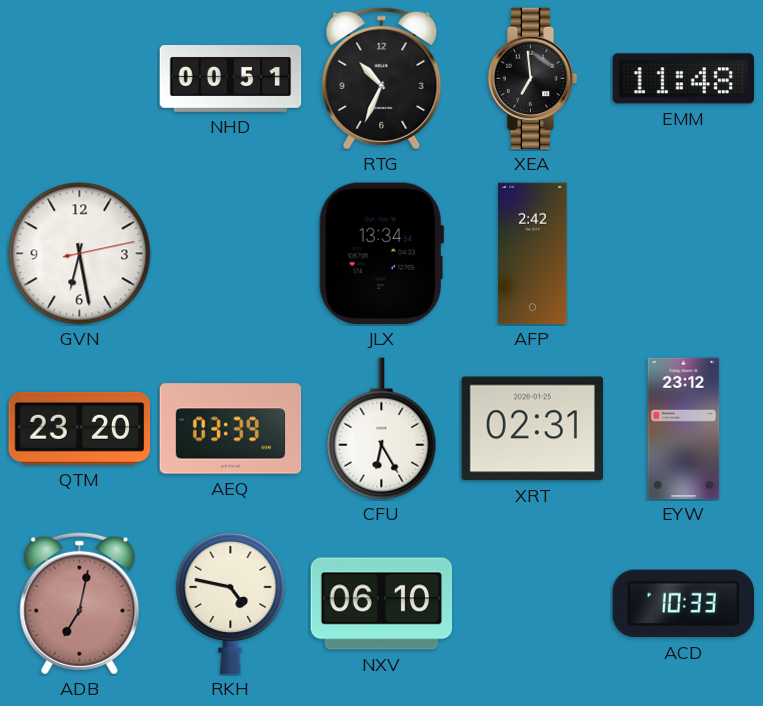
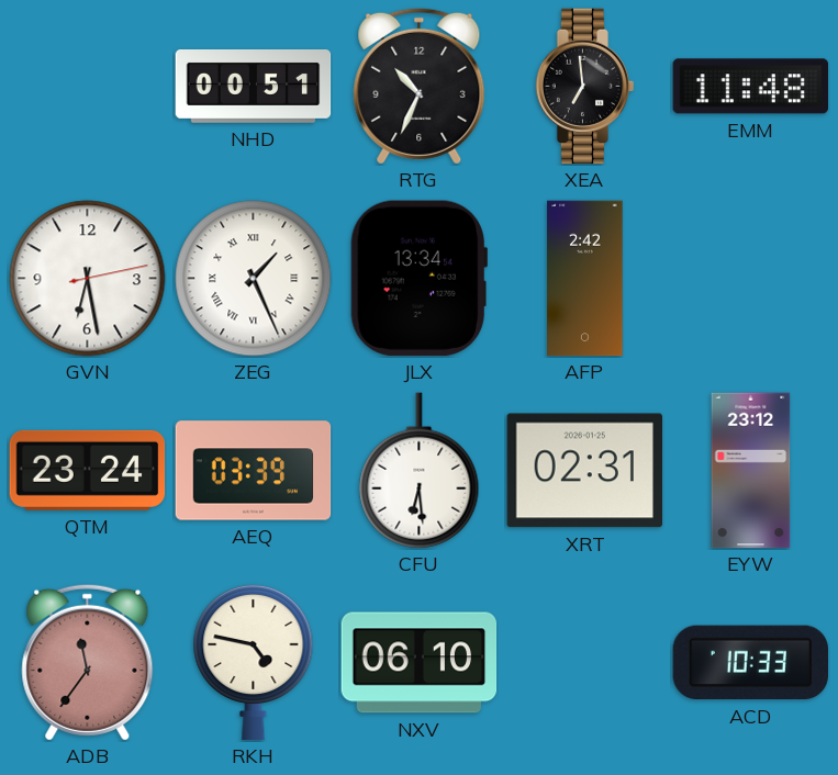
ZEG: none -> 1:26
QTM: 23:20 -> 23:24
CFU: 6:25 -> 6:29
ADB: 7:02 -> 11:36
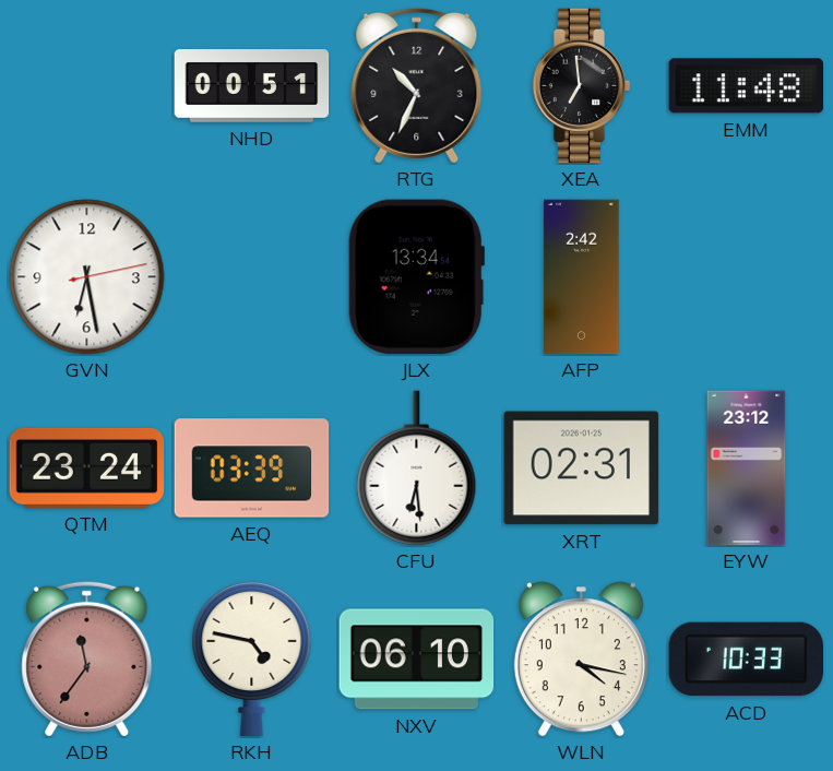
ZEG: 1:26 -> none
WLN: none -> 4:17
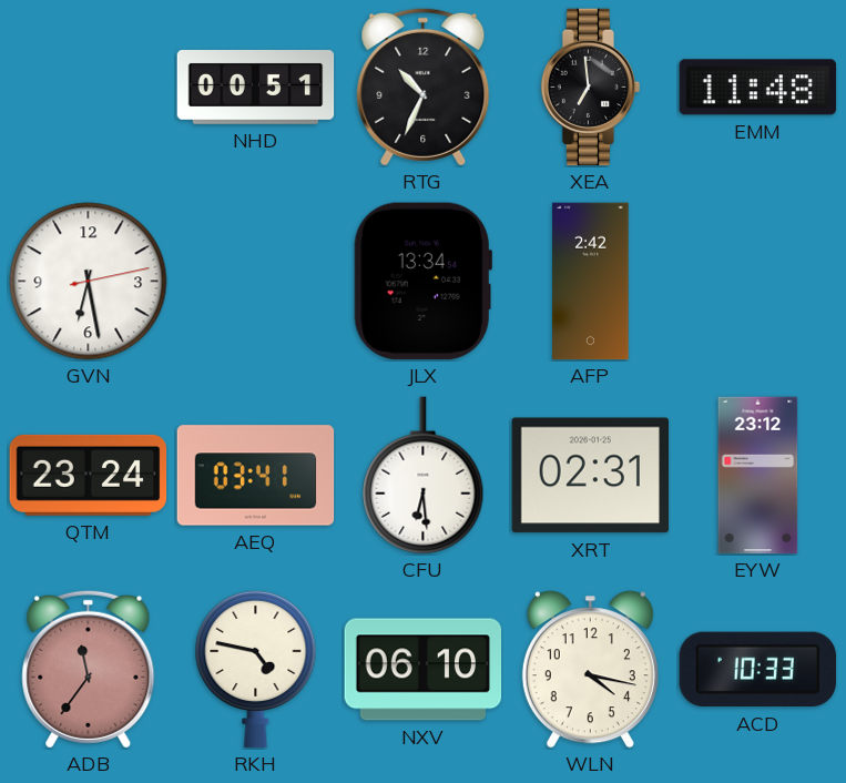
AEQ: 03:39 -> 03:41
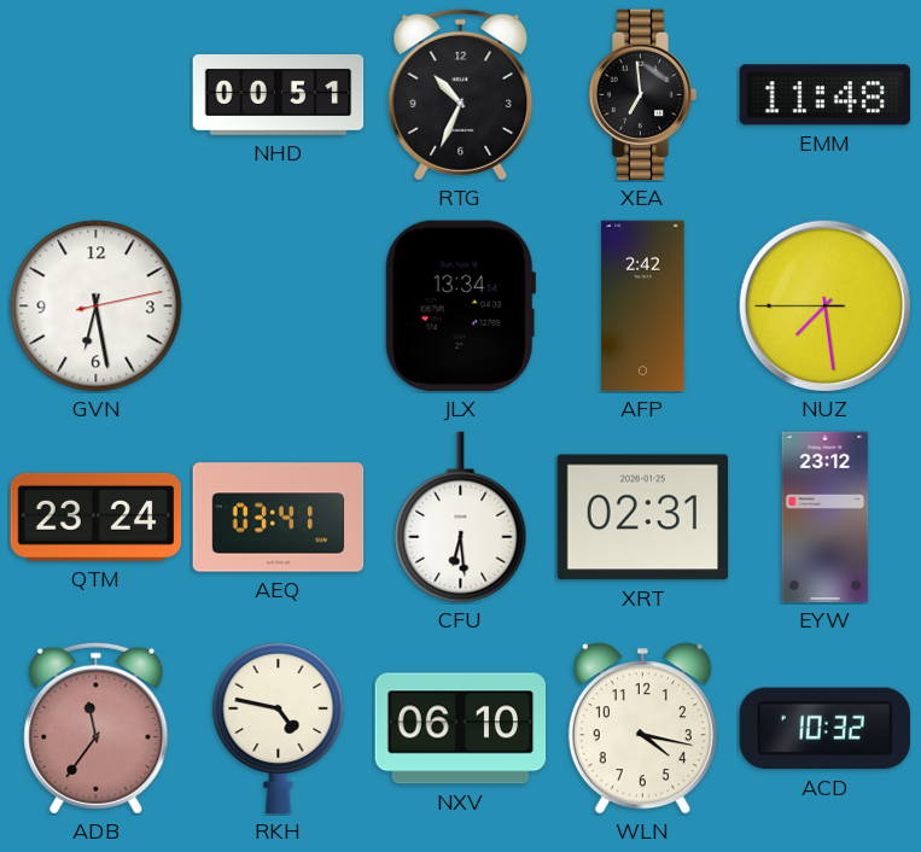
NUZ: none -> 7:28
ACD: 10:33 -> 10:32
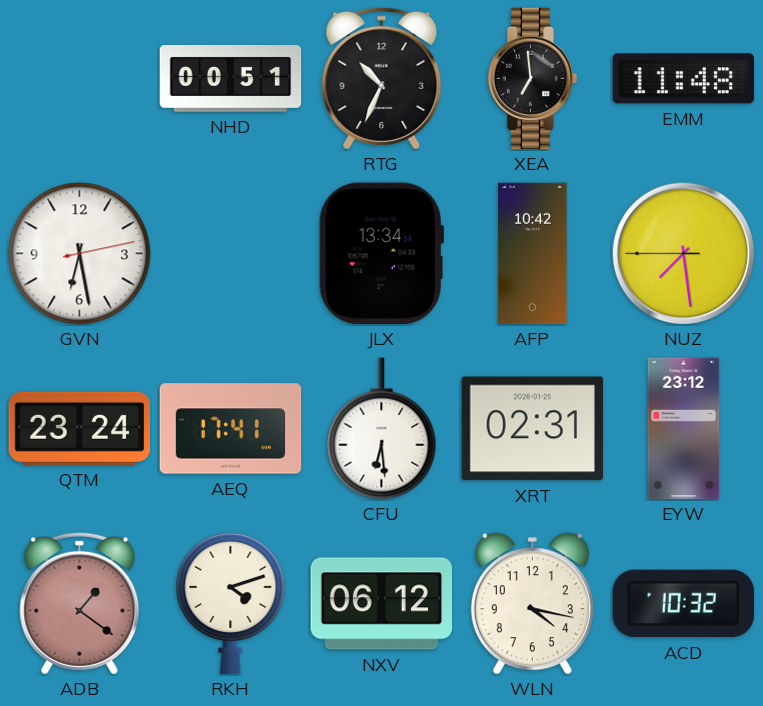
AFP: 2:42 -> 10:42
AEQ: 03:41 -> 17:41
ADB: 11:36 -> 1:21
RKH: 4:47 -> 4:12
NXV: 06:10 -> 06:12
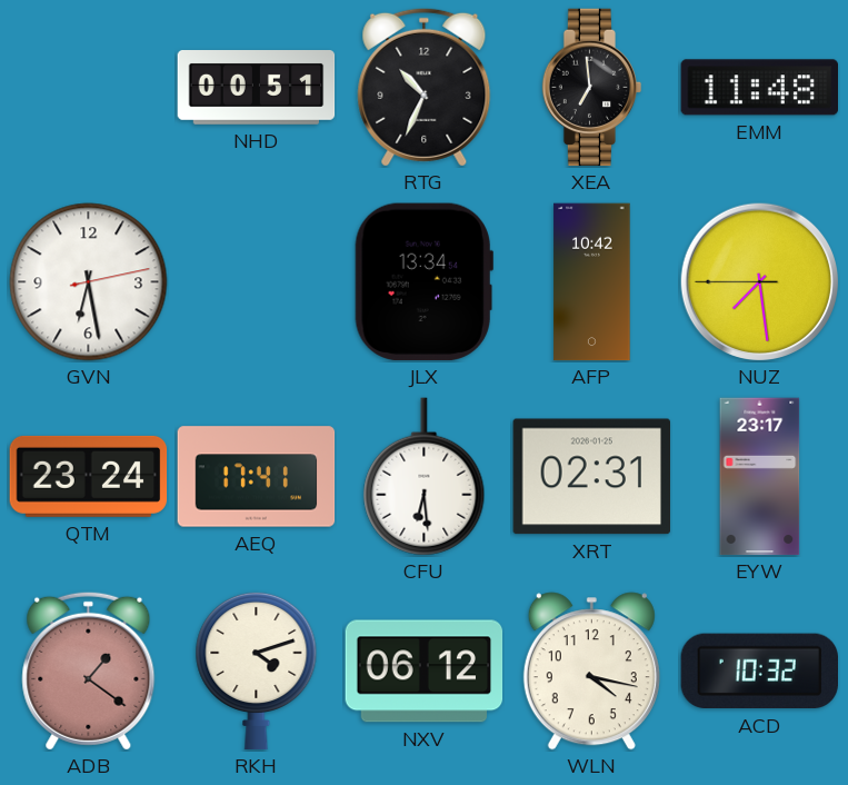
EYW: 23:12 -> 23:17
